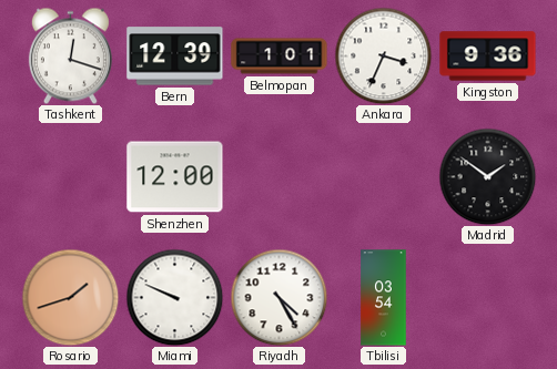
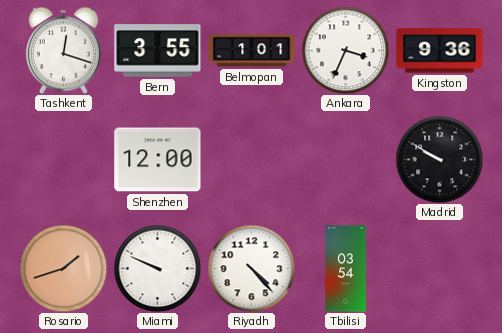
Bern: 12:39 -> 3:55
Madrid: 1:51 -> 9:50
Riyadh: 4:25 -> 4:23
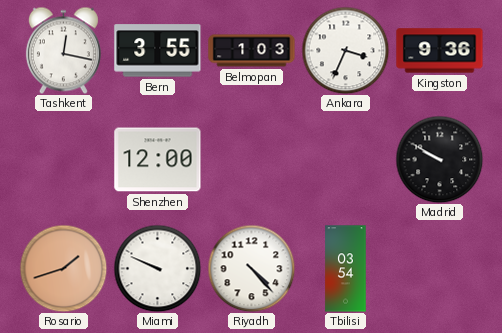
Tashkent: 12:18 -> 12:17
Belmopan: 1:01 -> 1:03
